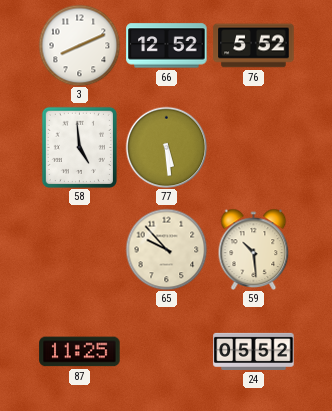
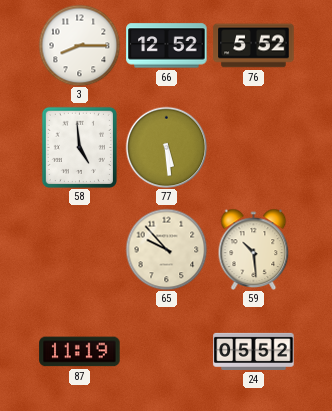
3: 8:11 -> 8:15
87: 11:25 -> 11:19
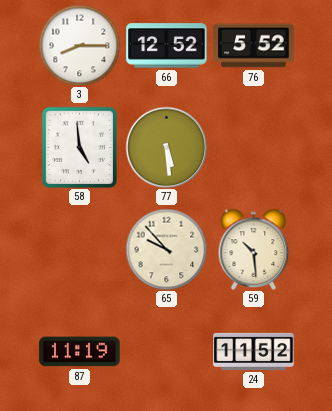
24: 05:52 -> 11:52
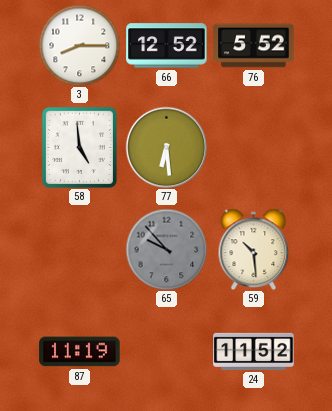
77: 5:29 -> 6:29
65 dial: cream -> grey
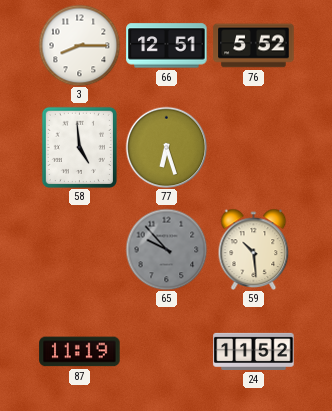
66: 12:52 -> 12:51
77: 6:29 -> 6:27
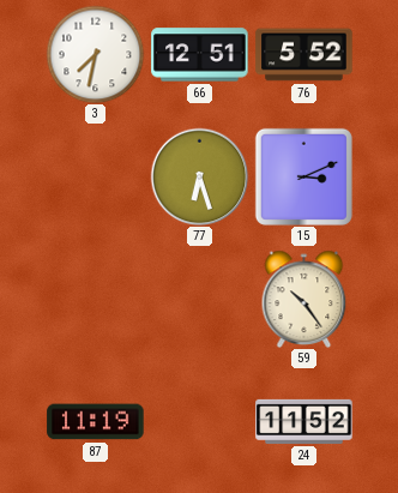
3: 8:15 -> 7:32
58: 4:59 -> none
15: none -> 3:11
65: 9:53 -> none
59: 10:29 -> 10:24
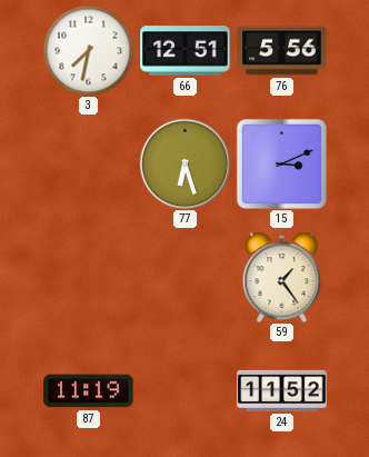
76: 5:52 -> 5:56
59: 10:24 -> 1:24
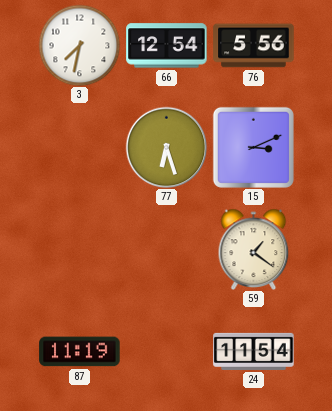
66: 12:51 -> 12:54
59: 1:24 -> 1:21
24: 11:52 -> 11:54
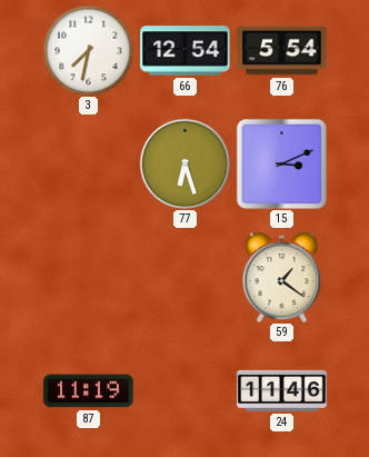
76: 5:56 -> 5:54
24: 11:54 -> 11:46
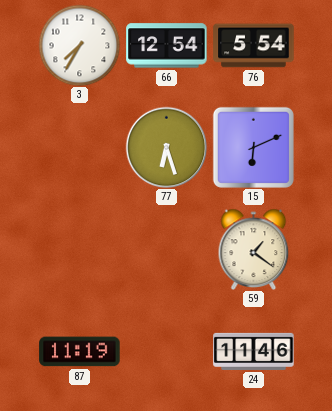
3: 7:32 -> 7:35
15: 3:11 -> 6:11
